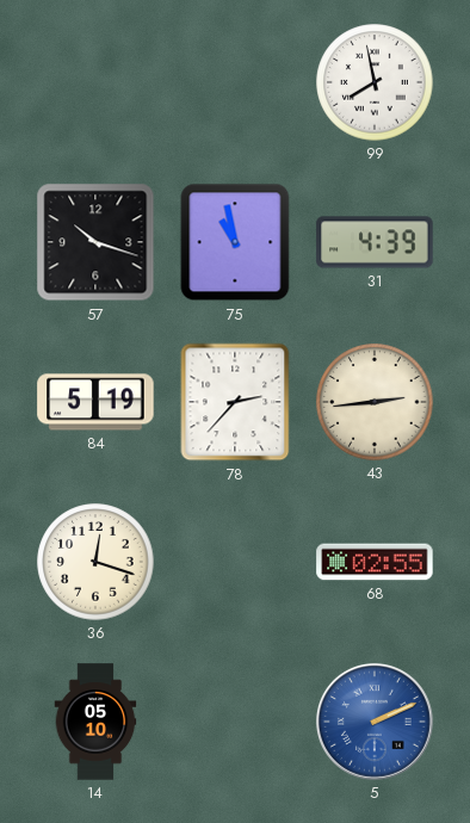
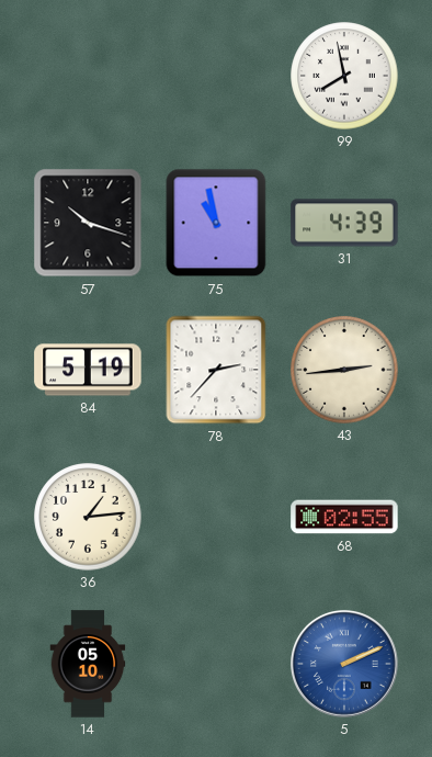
36: 12:18 -> 1:14
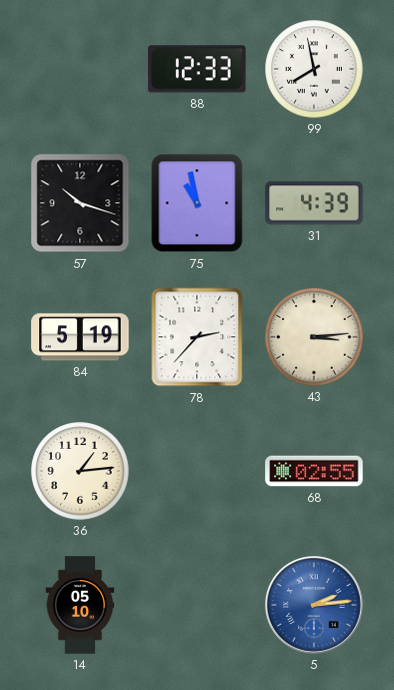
88: none -> 12:33
43: 2:44 -> 3:14
5: 2:11 -> 2:14
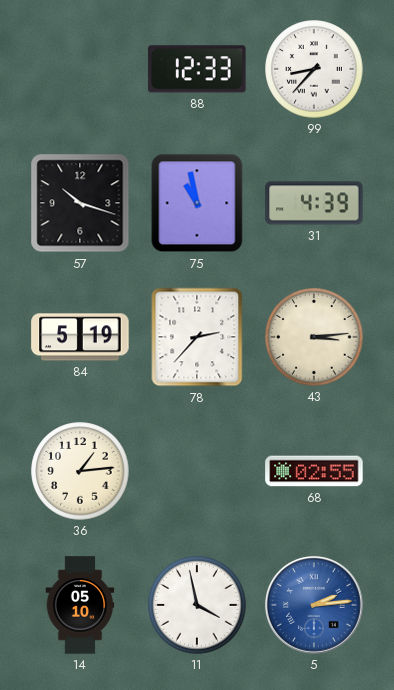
99: 7:58 -> 8:37
11: none -> 3:58
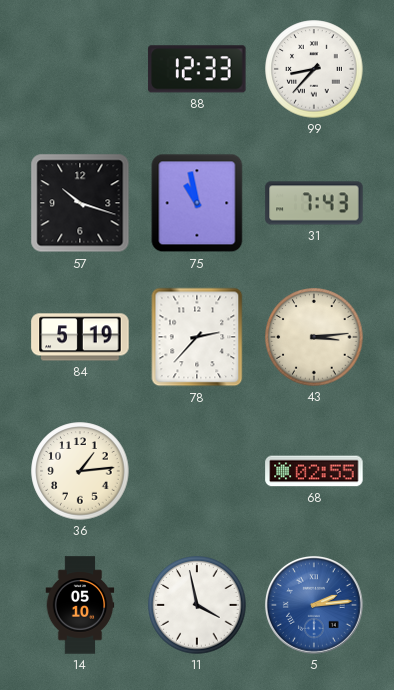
31: 4:39 -> 7:43
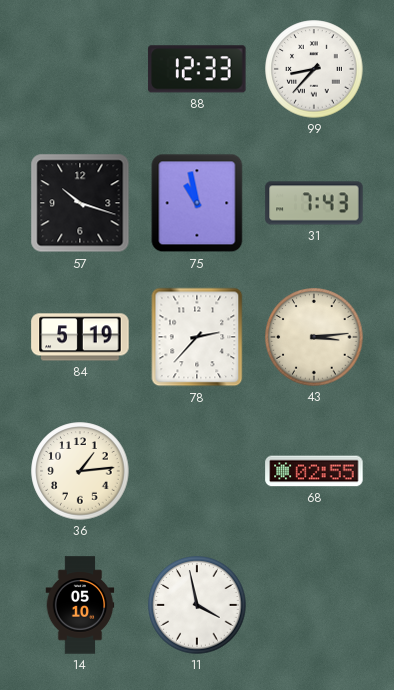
5: 2:14 -> none
